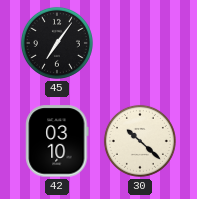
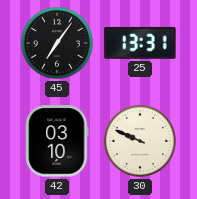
25: none -> 13:31
30: 10:22 -> 9:49
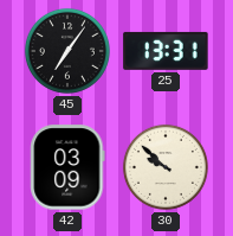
42: 03:10 -> 03:09
30: 9:49 -> 9:52
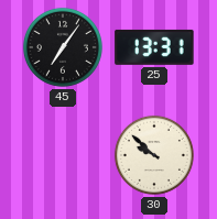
42: 03:09 -> none
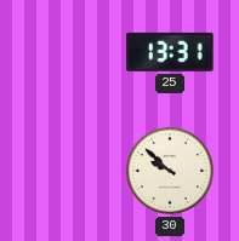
45: 7:06 -> none
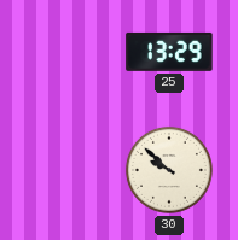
25: 13:31 -> 13:29
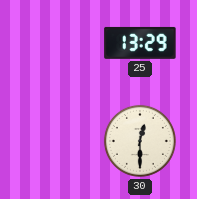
30: 9:52 -> 12:30
